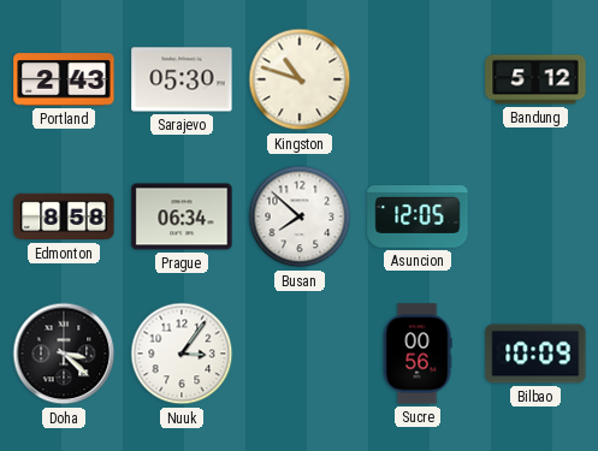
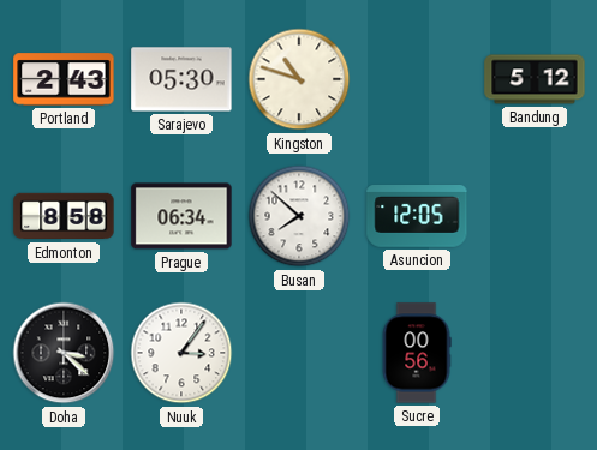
Bilbao: 10:09 -> none
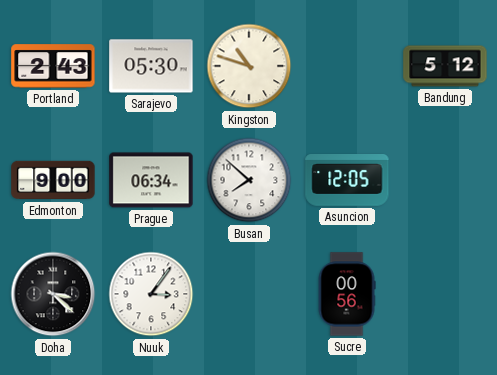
Edmonton: 8:58 -> 9:00
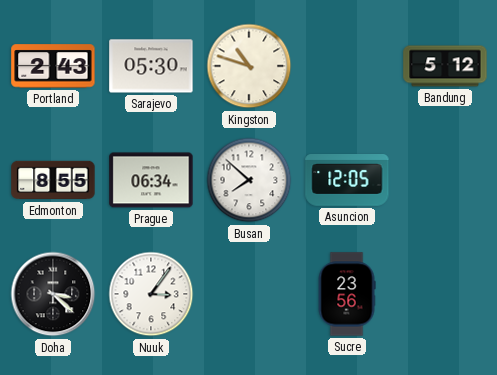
Edmonton: 9:00 -> 8:55
Sucre: 00:56 -> 23:56
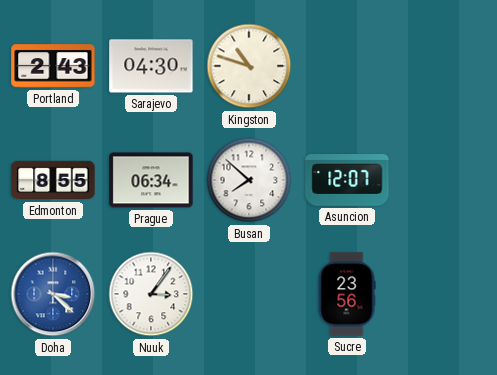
Sarajevo: 05:30 -> 04:30
Bandung: 5:12 -> none
Asuncion: 12:05 -> 12:07
Doha dial: black -> blue
